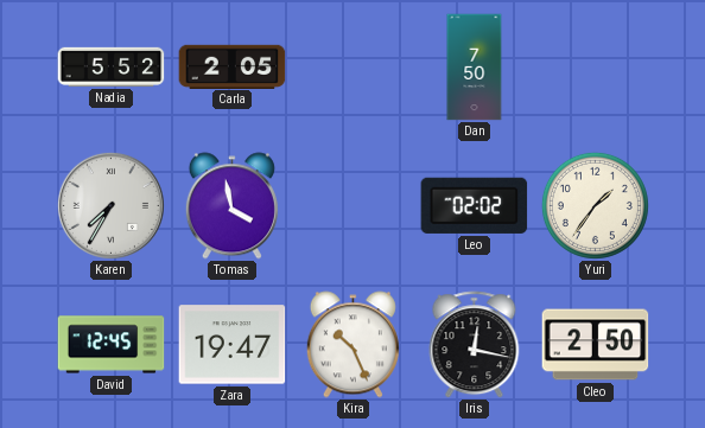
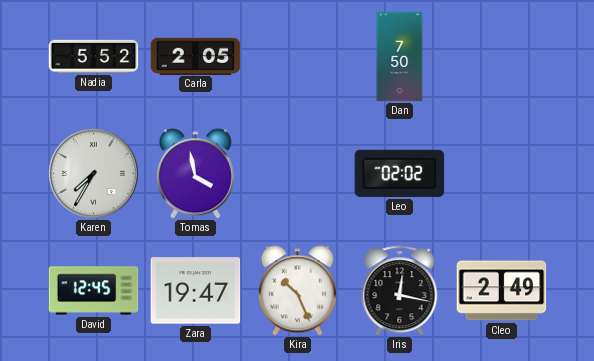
Yuri: 1:36 -> none
Cleo: 2:50 -> 2:49
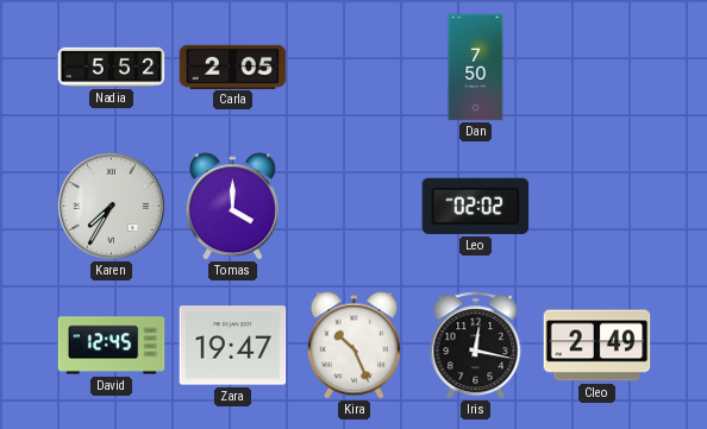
Tomas: 3:58 -> 4:00
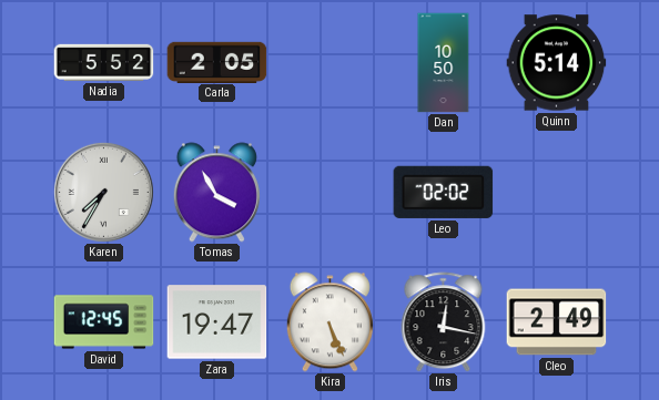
Dan: 7:50 -> 10:50
Quinn: none -> 5:14
Tomas: 4:00 -> 3:55
Kira: 10:26 -> 5:26
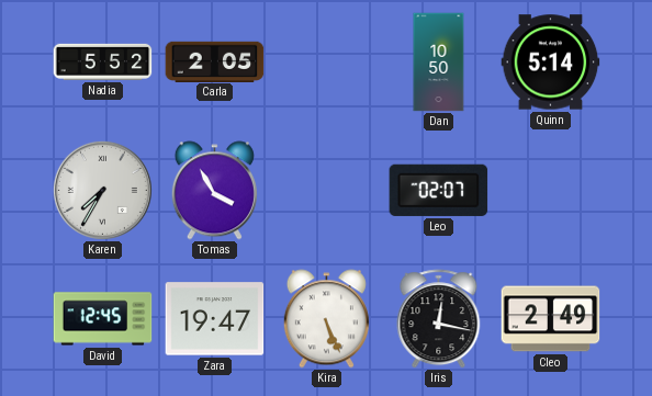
Leo: 02:02 -> 02:07
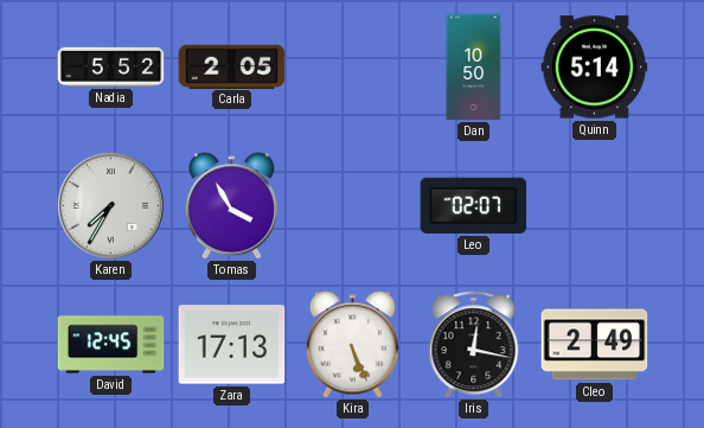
Zara: 19:47 -> 17:13
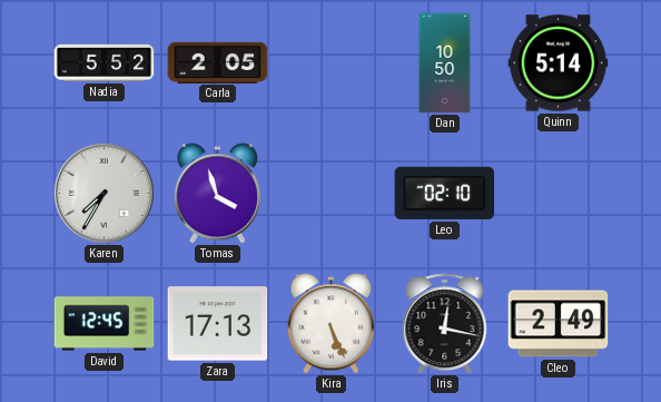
Tomas: 3:55 -> 3:57
Leo: 02:07 -> 02:10
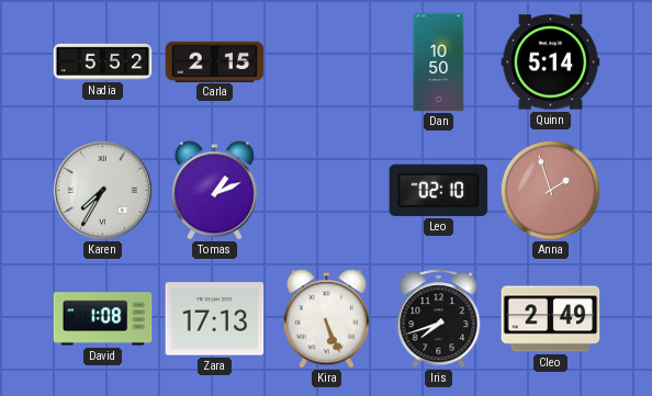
Carla: 2:05 -> 2:15
Tomas: 3:57 -> 1:11
Anna: none -> 1:57
David: 12:45 -> 1:08
Iris: 12:17 -> 7:42
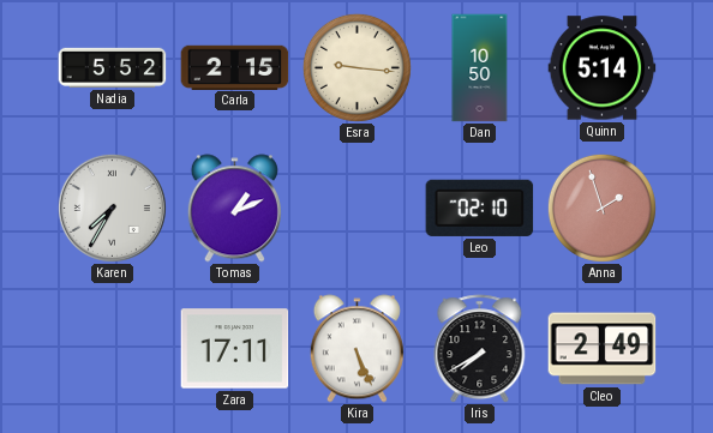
Esra: none -> 9:16
David: 1:08 -> none
Zara: 17:13 -> 17:11
Iris: 7:42 -> 7:40
